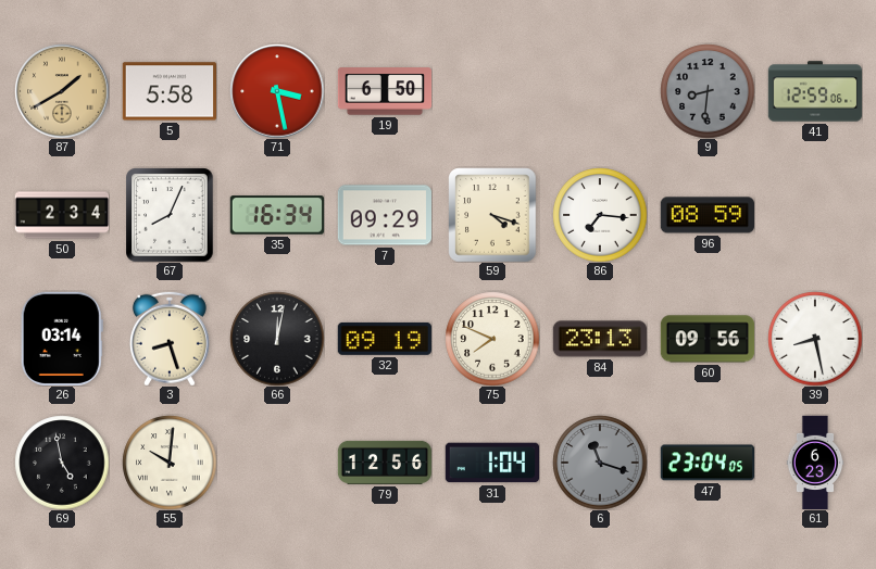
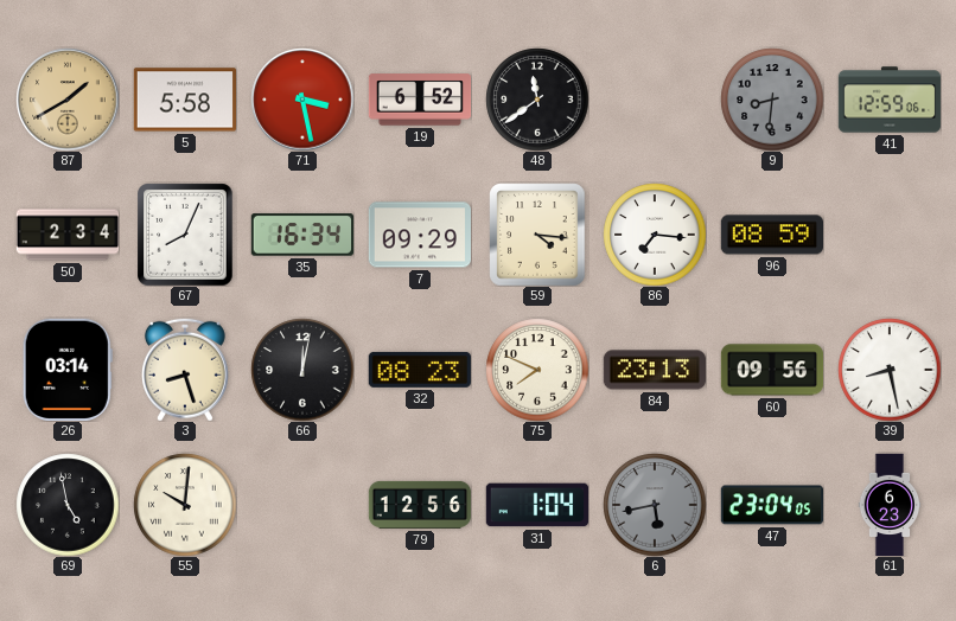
19: 6:50 -> 6:52
48: none -> 11:39
59: 4:18 -> 4:16
32: 09:19 -> 08:23
6: 11:18 -> 5:43
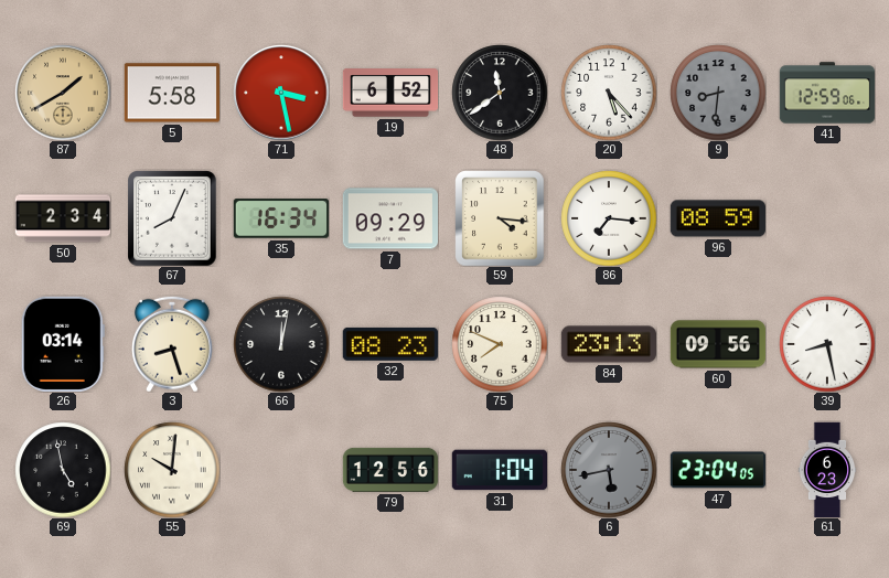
20: none -> 5:23
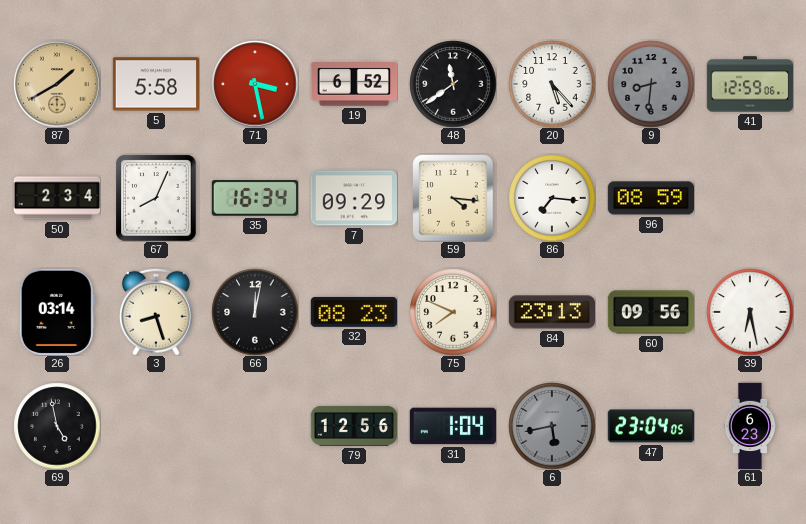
39: 8:28 -> 6:28
55: 10:01 -> none
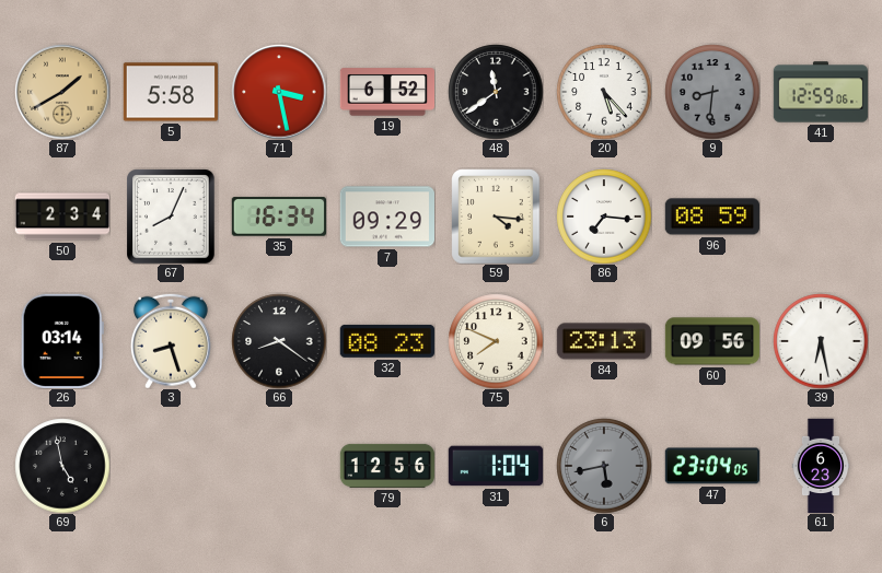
66: 12:02 -> 8:21
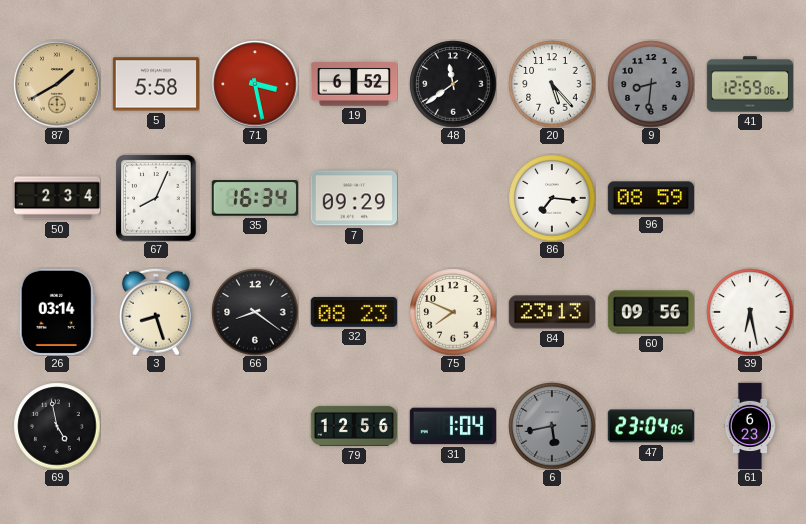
59: 4:16 -> none
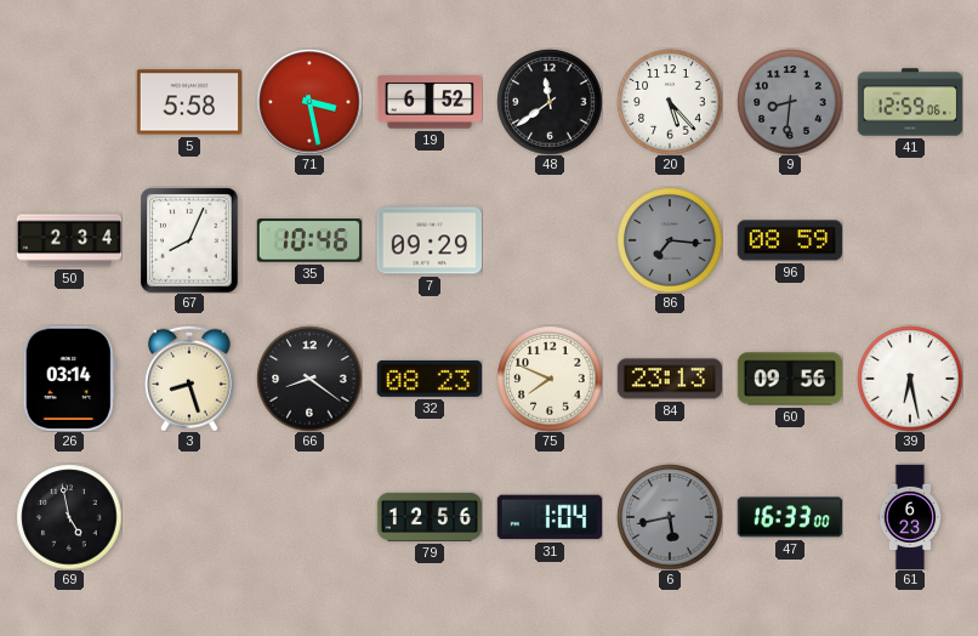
87: 1:40 -> none
35: 16:34 -> 10:46
86 dial: white -> grey
47: 23:04 -> 16:33
